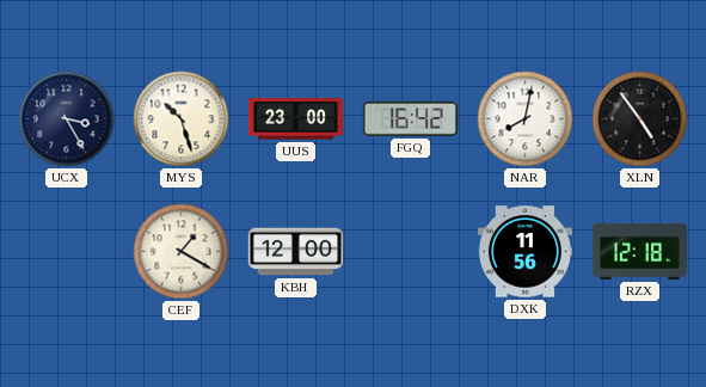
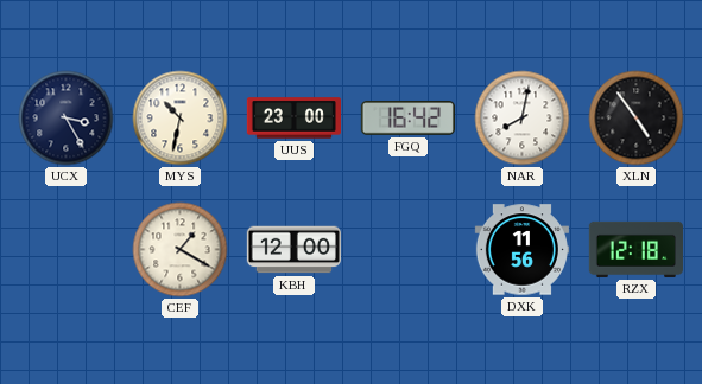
MYS: 10:27 -> 10:32
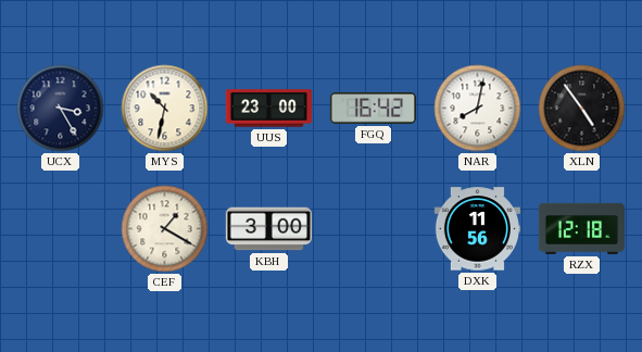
KBH: 12:00 -> 3:00
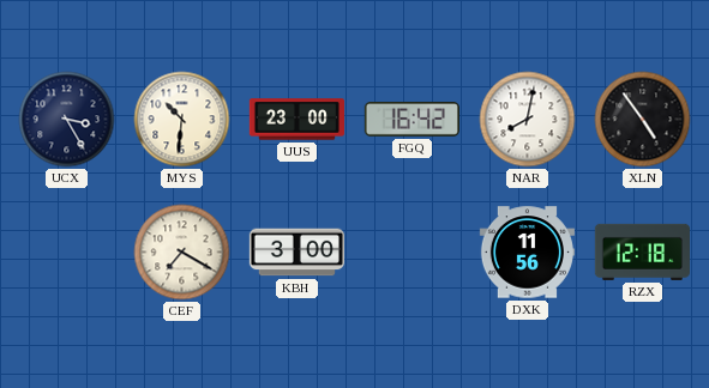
MYS: 10:32 -> 10:31
CEF: 1:20 -> 7:20
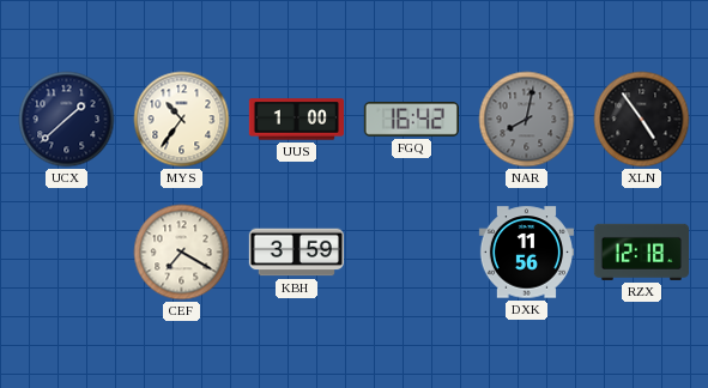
UCX: 3:25 -> 1:38
MYS: 10:31 -> 10:36
UUS: 23:00 -> 1:00
NAR dial: white -> grey
KBH: 3:00 -> 3:59
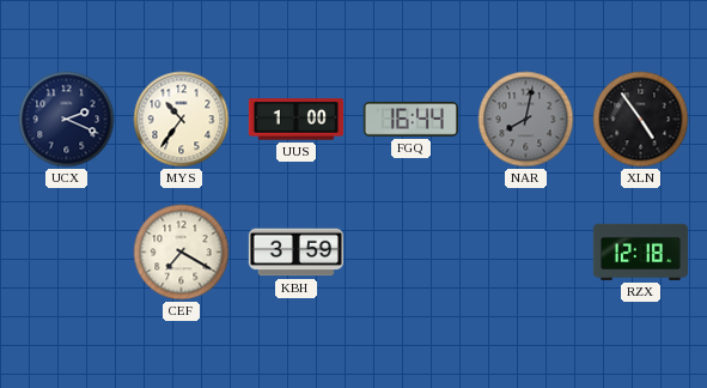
UCX: 1:38 -> 2:19
FGQ: 16:42 -> 16:44
DXK: 11:56 -> none
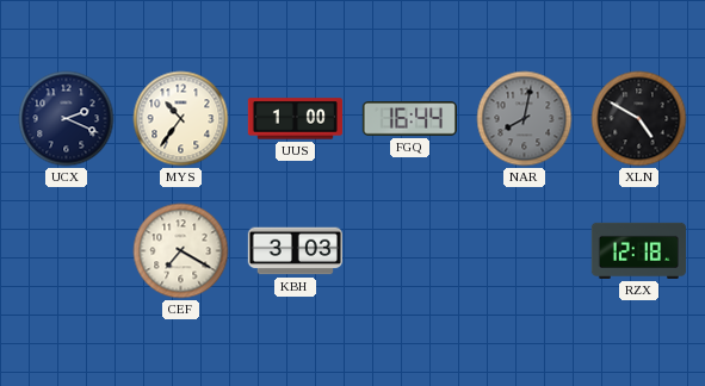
XLN: 4:54 -> 4:50
KBH: 3:59 -> 3:03
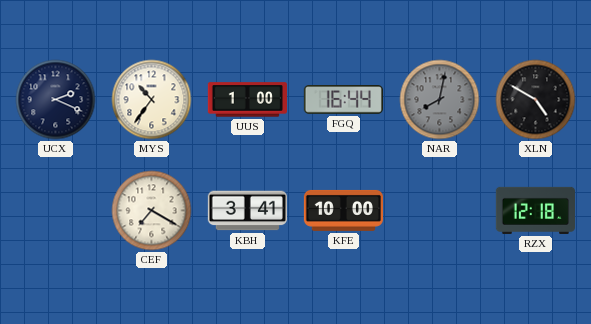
KBH: 3:03 -> 3:41
KFE: none -> 10:00
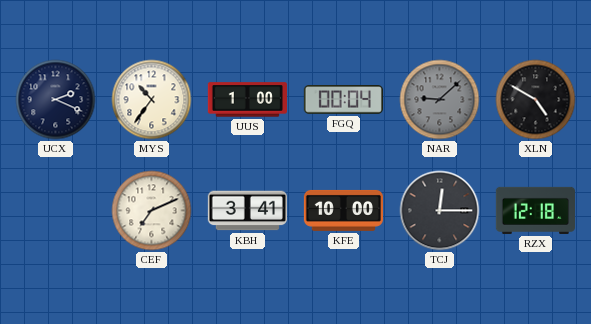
FGQ: 16:44 -> 00:04
NAR: 8:02 -> 9:08
CEF: 7:20 -> 7:11
TCJ: none -> 12:15
